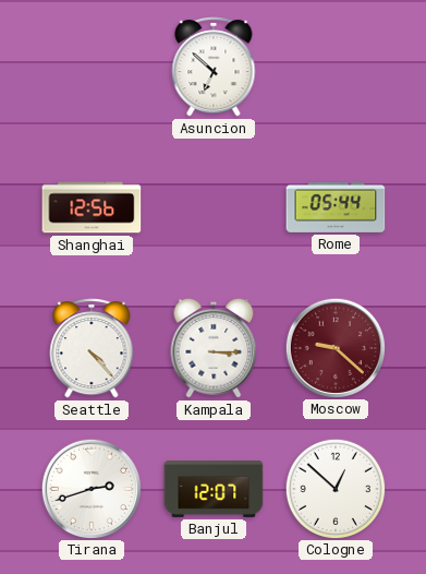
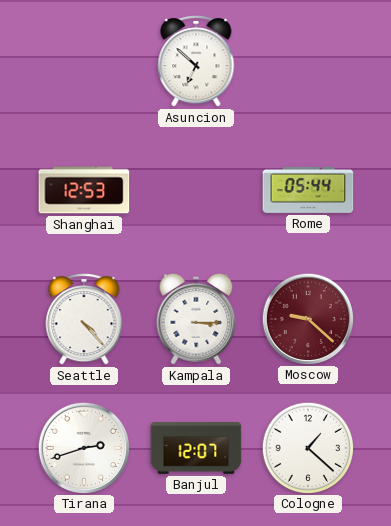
Shanghai: 12:56 -> 12:53
Cologne: 12:52 -> 1:22
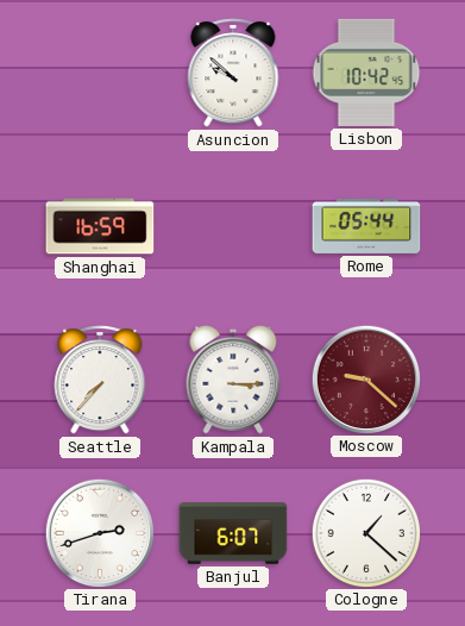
Asuncion: 6:52 -> 9:52
Lisbon: none -> 10:42
Shanghai: 12:53 -> 16:59
Seattle: 4:23 -> 7:37
Banjul: 12:07 -> 6:07
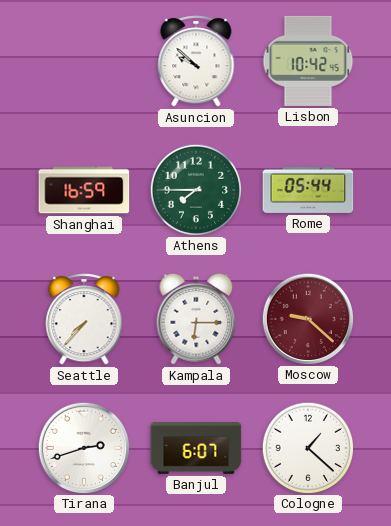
Athens: none -> 7:45
Kampala: 3:15 -> 6:15
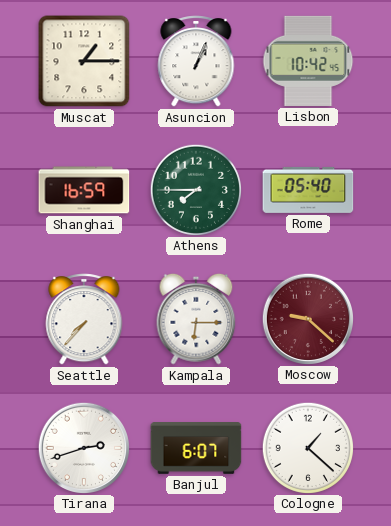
Muscat: none -> 1:15
Asuncion: 9:52 -> 1:04
Rome: 05:44 -> 05:40
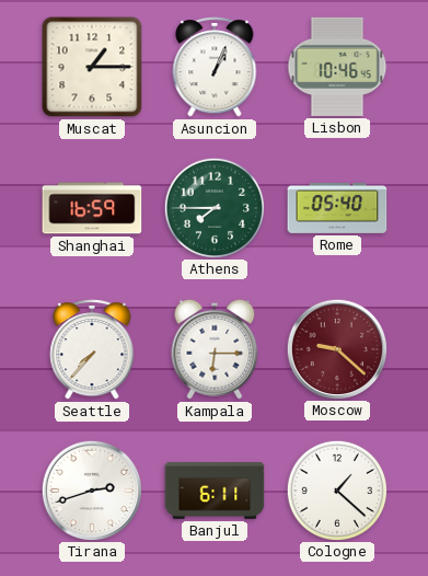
Lisbon: 10:42 -> 10:46
Banjul: 6:07 -> 6:11
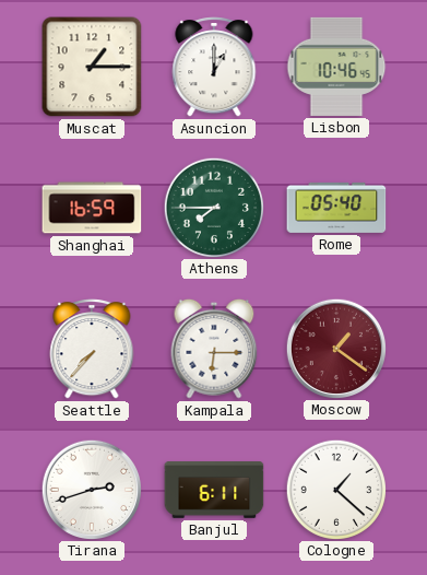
Asuncion: 1:04 -> 1:00
Moscow: 9:22 -> 1:21
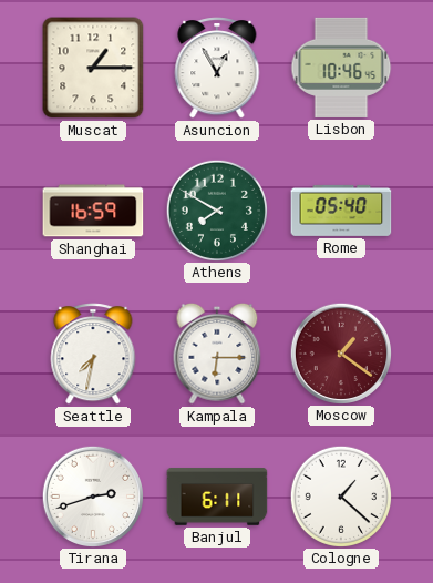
Asuncion: 1:00 -> 12:55
Athens: 7:45 -> 7:50
Seattle: 7:37 -> 7:32
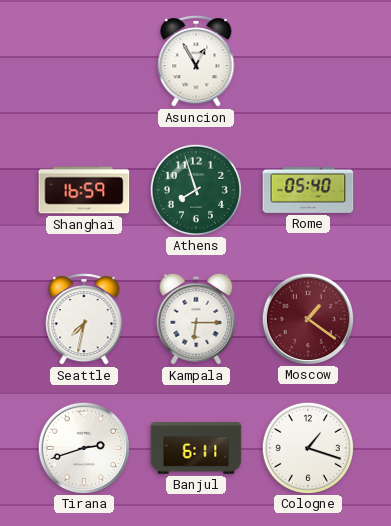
Muscat: 1:15 -> none
Lisbon: 10:46 -> none
Athens: 7:50 -> 7:57
Cologne: 1:22 -> 1:18
